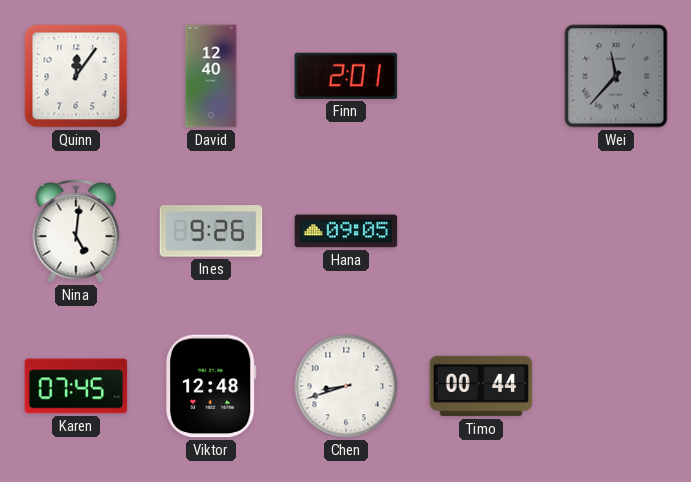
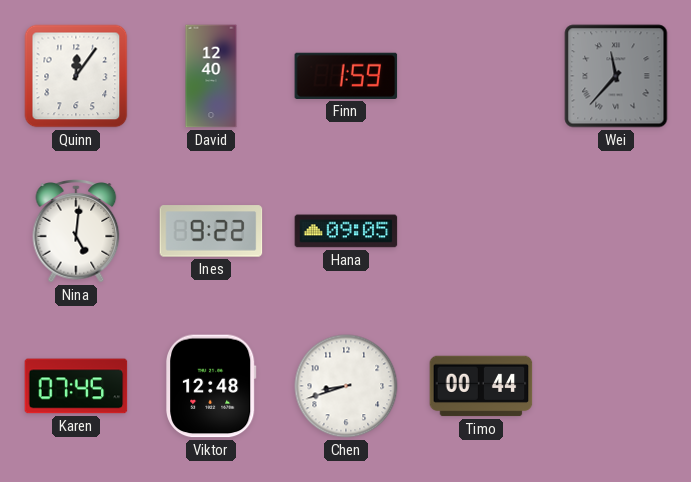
Finn: 2:01 -> 1:59
Ines: 9:26 -> 9:22
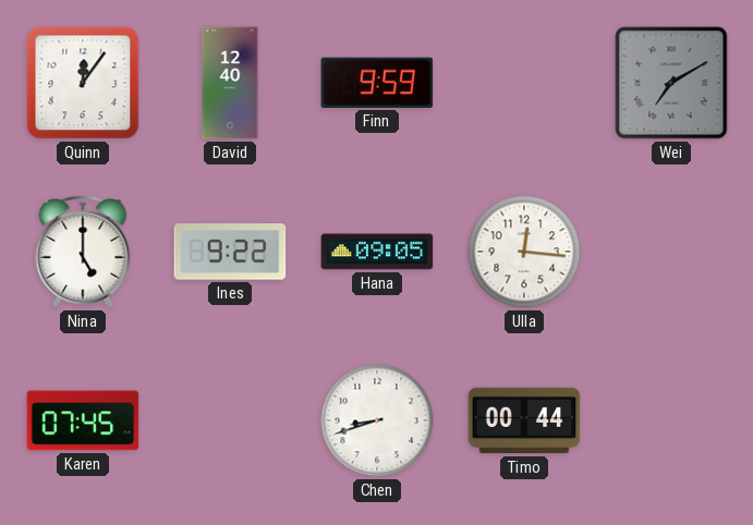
Finn: 1:59 -> 9:59
Wei: 11:37 -> 7:10
Nina: 5:01 -> 5:00
Ulla: none -> 12:16
Viktor: 12:48 -> none
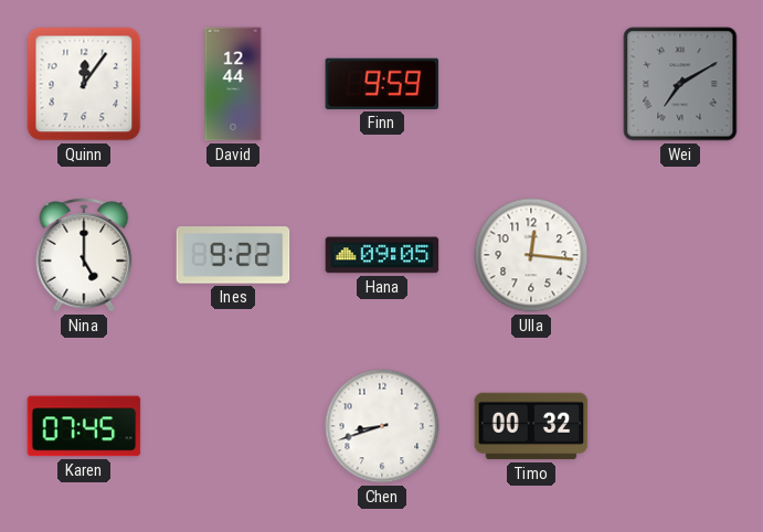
David: 12:40 -> 12:44
Timo: 00:44 -> 00:32
